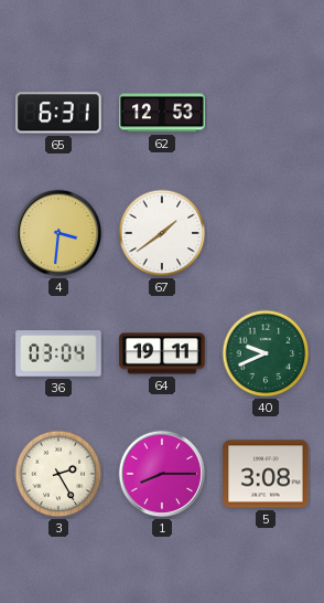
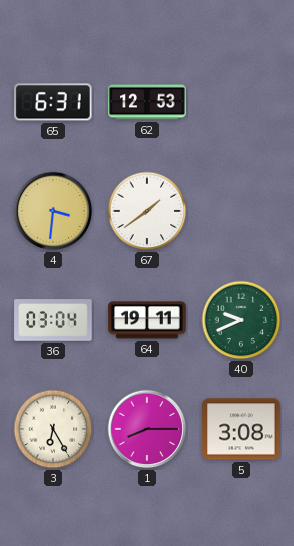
3: 2:25 -> 6:25
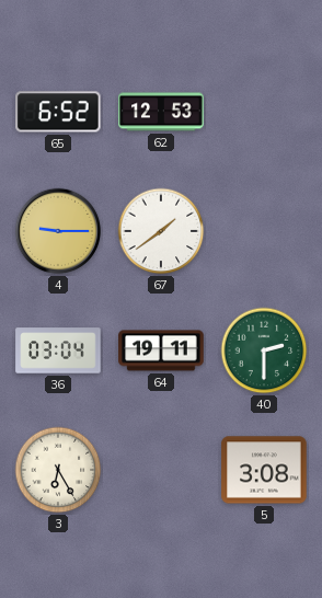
65: 6:31 -> 6:52
4: 3:31 -> 9:15
40: 9:41 -> 2:30
1: 8:15 -> none
